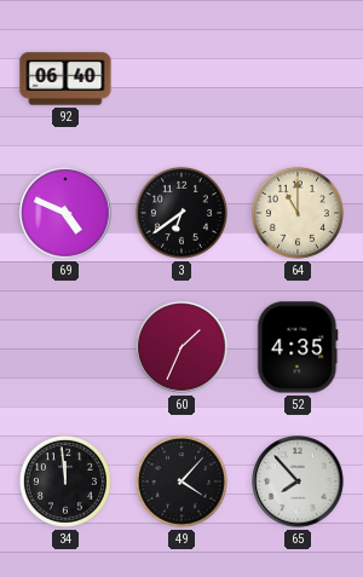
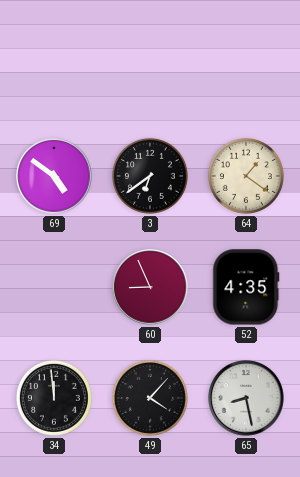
92: 06:40 -> none
69: 4:49 -> 4:51
64: 11:00 -> 1:21
60: 1:34 -> 8:56
65: 7:53 -> 8:28
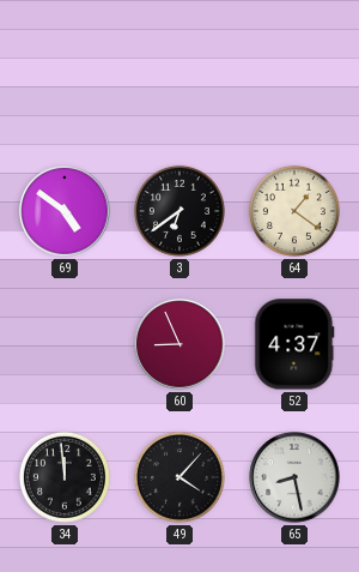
52: 4:35 -> 4:37
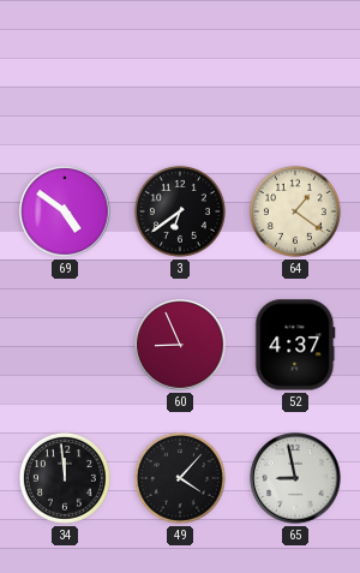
65: 8:28 -> 8:58
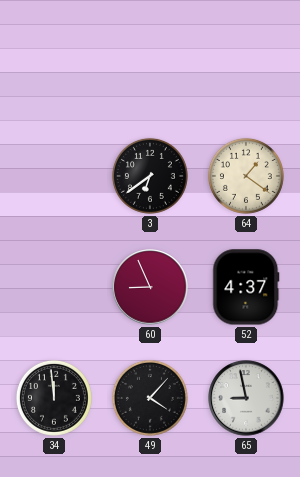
69: 4:51 -> none
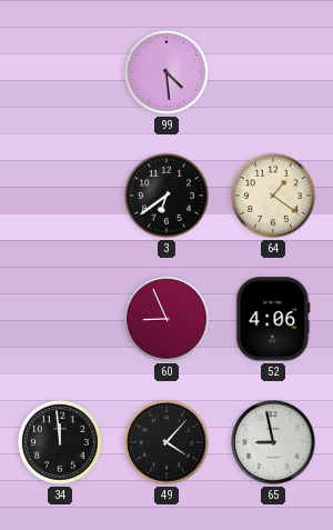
99: none -> 4:29
52: 4:37 -> 4:06
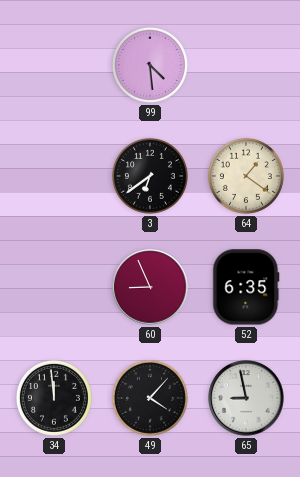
52: 4:06 -> 6:35
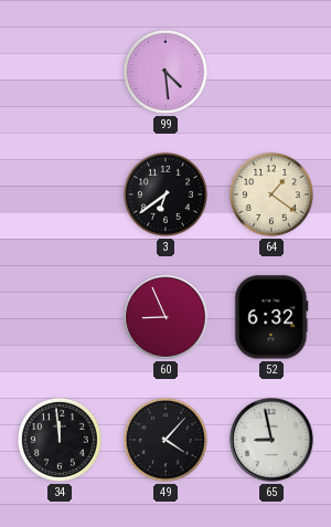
52: 6:35 -> 6:32
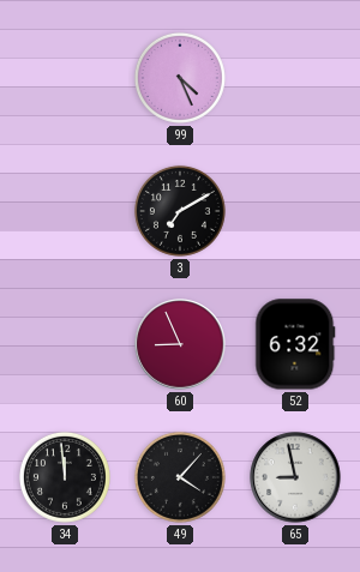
99: 4:29 -> 4:26
3: 6:39 -> 7:10
64: 1:21 -> none
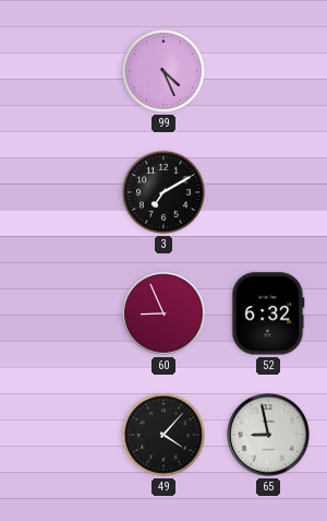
34: 11:59 -> none
